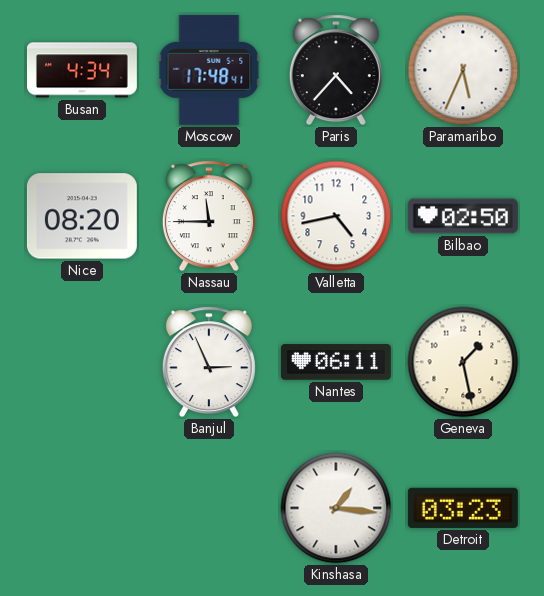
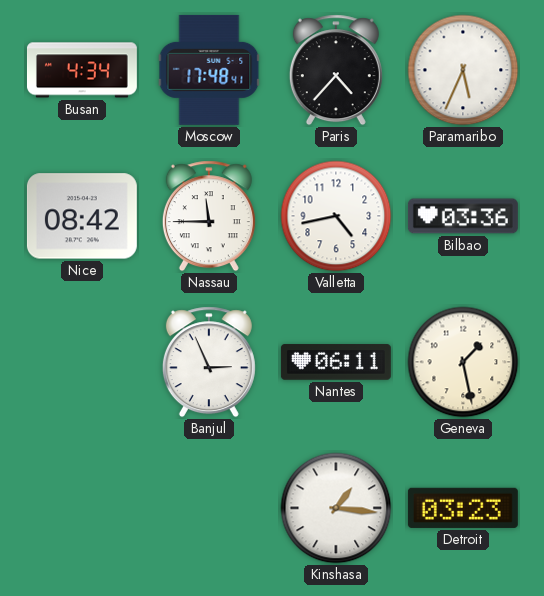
Nice: 08:20 -> 08:42
Bilbao: 02:50 -> 03:36
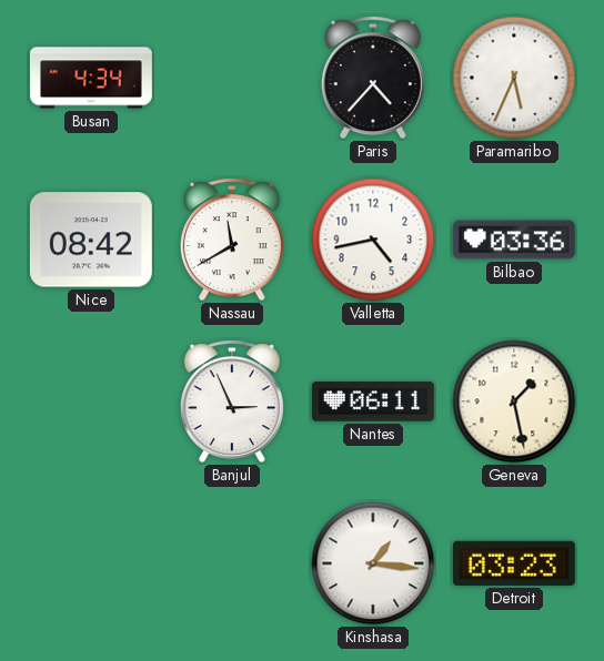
Moscow: 17:48 -> none
Nassau: 11:45 -> 11:40
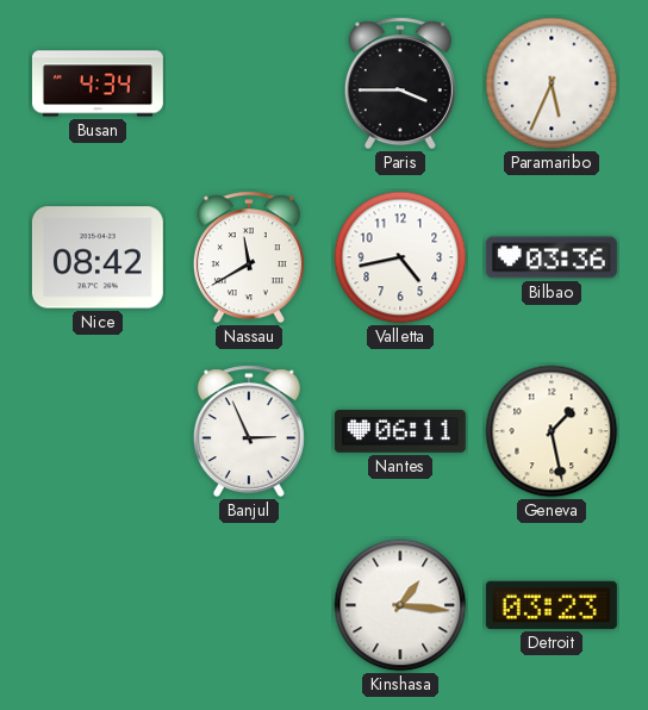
Paris: 4:37 -> 3:45
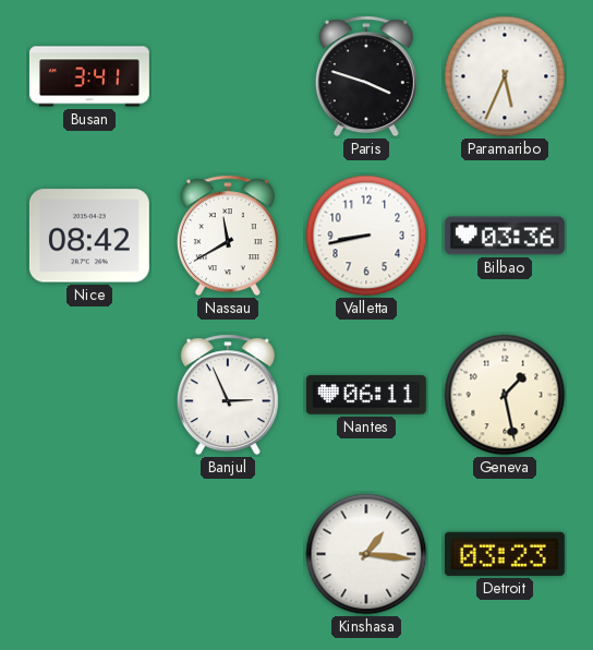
Busan: 4:34 -> 3:41
Paris: 3:45 -> 3:48
Valletta: 4:43 -> 8:43
